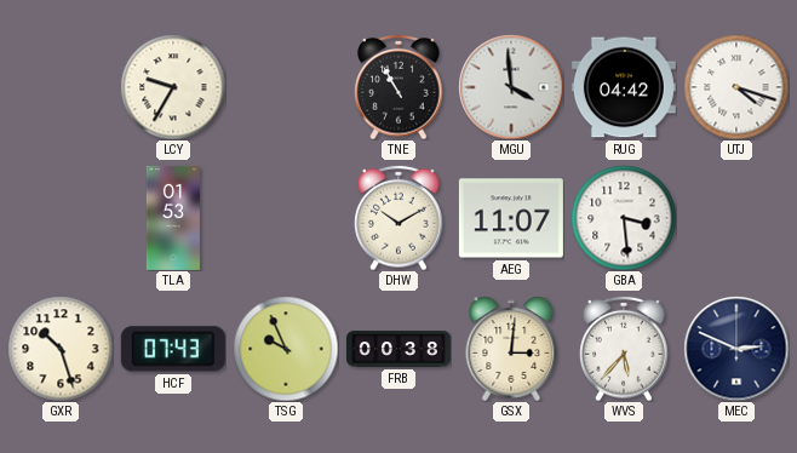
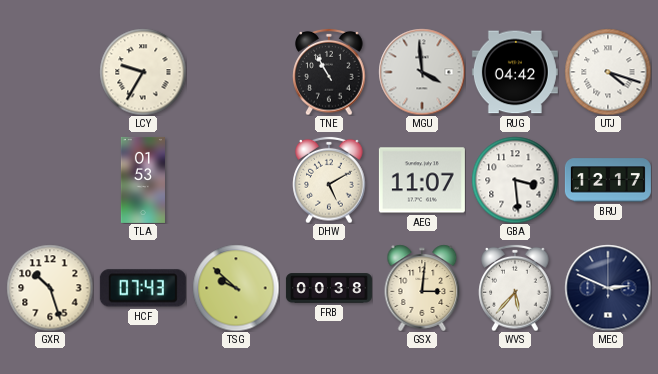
DHW: 10:10 -> 5:10
BRU: none -> 12:17
TSG: 9:56 -> 9:52
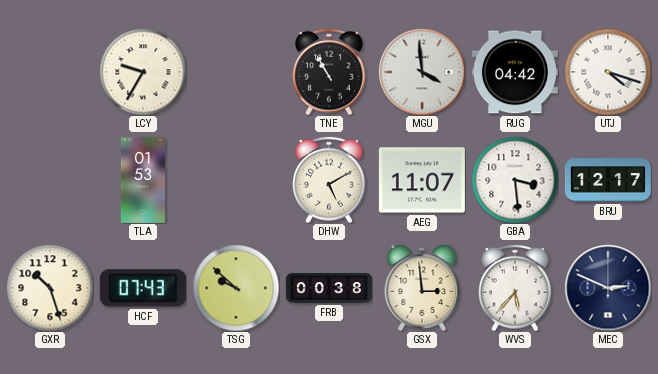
GSX: 3:01 -> 2:59
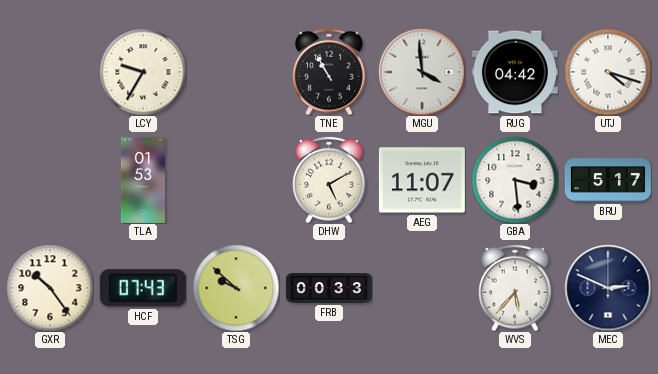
BRU: 12:17 -> 5:17
GXR: 10:27 -> 10:24
FRB: 00:38 -> 00:33
GSX: 2:59 -> none
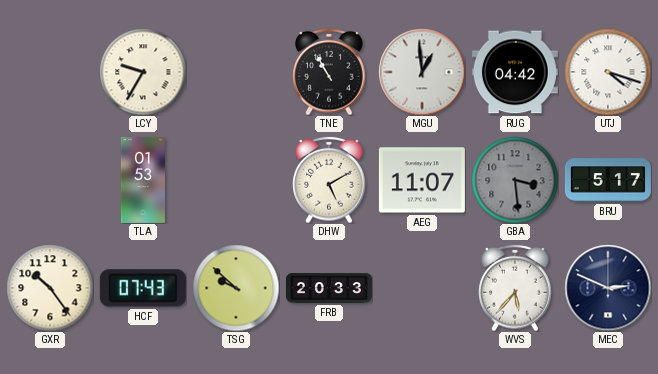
MGU: 3:59 -> 12:59
GBA dial: white -> grey
FRB: 00:33 -> 20:33
